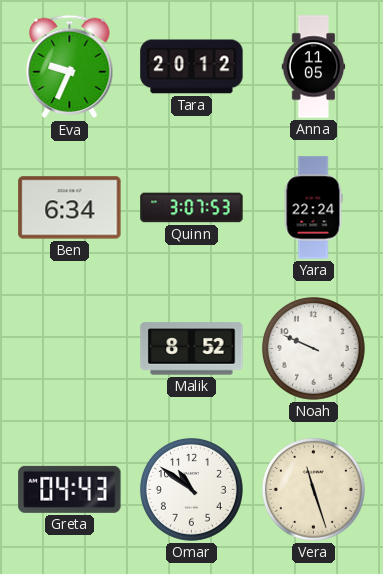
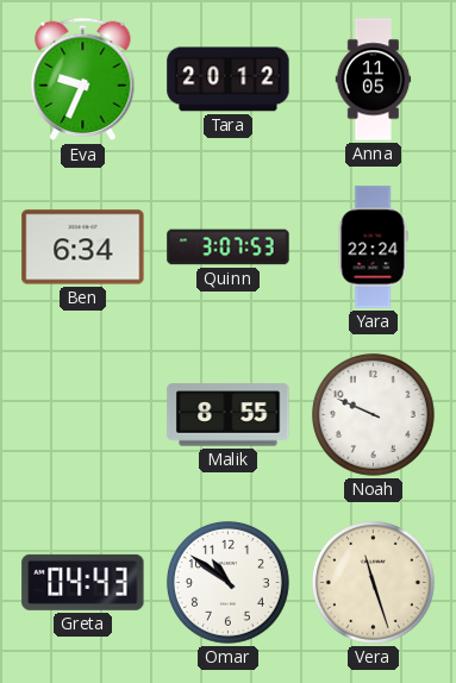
Malik: 8:52 -> 8:55
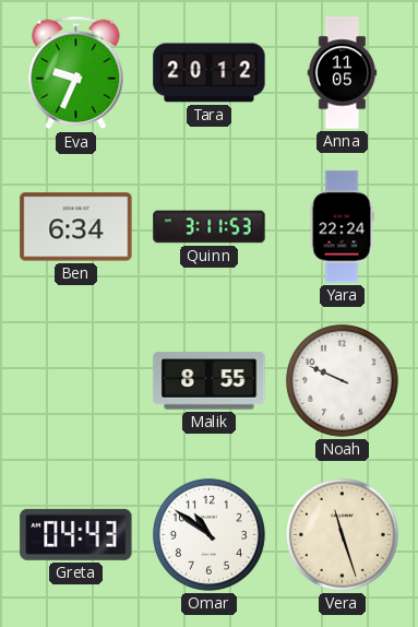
Quinn: 3:07 -> 3:11
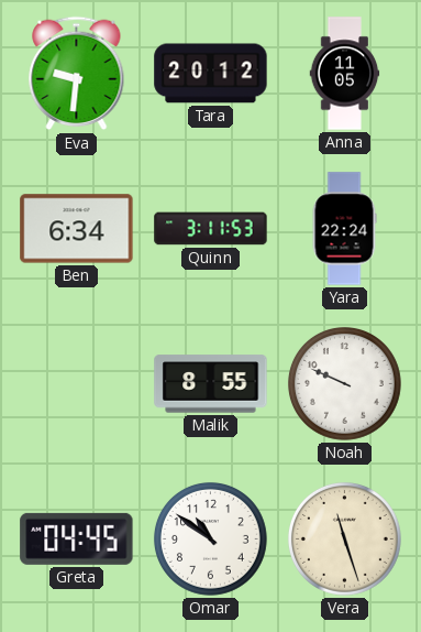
Eva: 9:34 -> 9:31
Greta: 04:43 -> 04:45
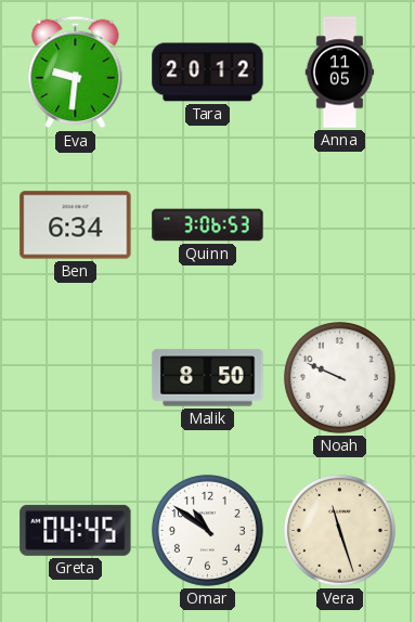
Quinn: 3:11 -> 3:06
Yara: 22:24 -> none
Malik: 8:55 -> 8:50
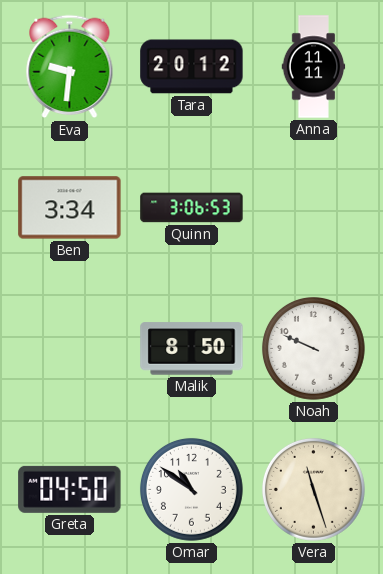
Anna: 11:05 -> 11:11
Ben: 6:34 -> 3:34
Greta: 04:45 -> 04:50
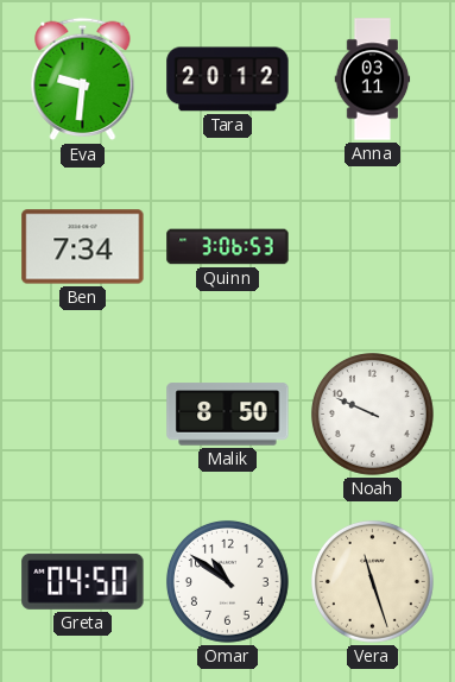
Anna: 11:11 -> 03:11
Ben: 3:34 -> 7:34
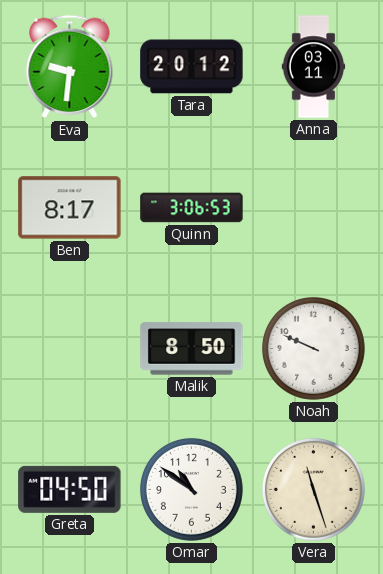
Ben: 7:34 -> 8:17
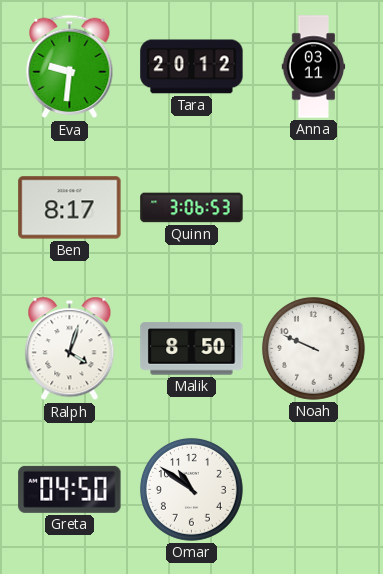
Ralph: none -> 4:03
Vera: 11:27 -> none
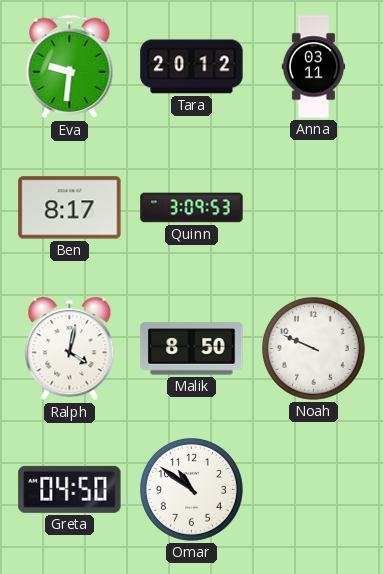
Quinn: 3:06 -> 3:09
Ralph: 4:03 -> 4:02
